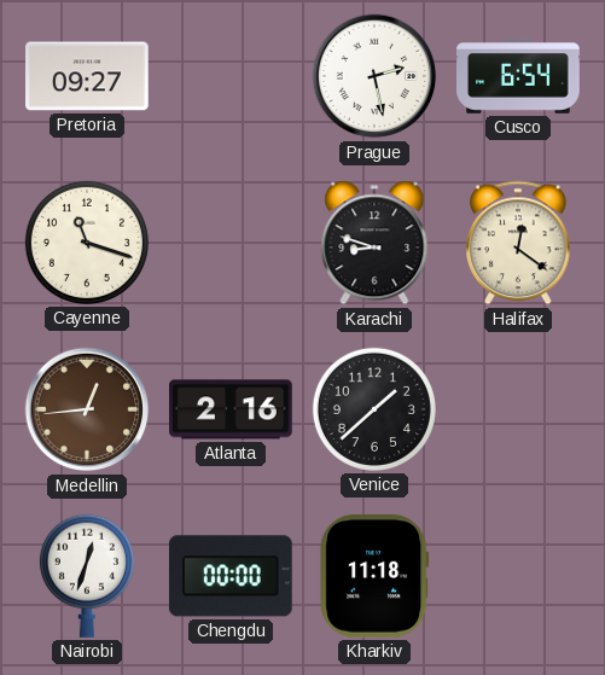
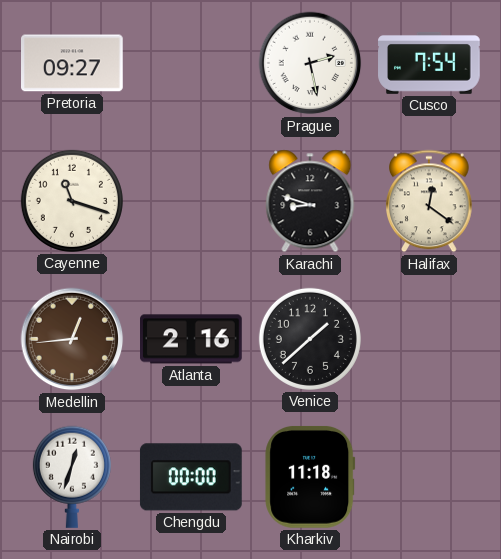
Cusco: 6:54 -> 7:54
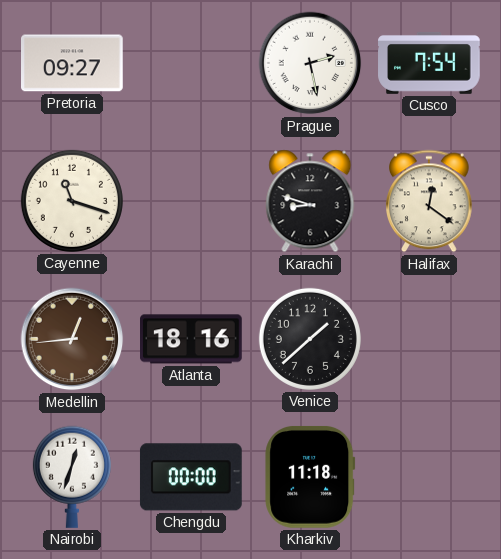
Atlanta: 2:16 -> 18:16
